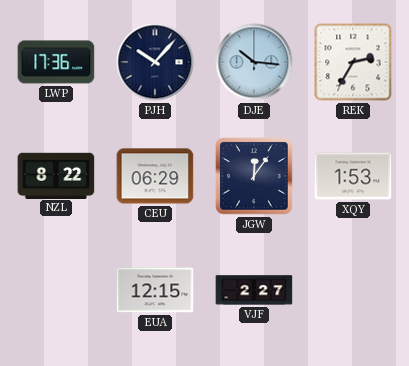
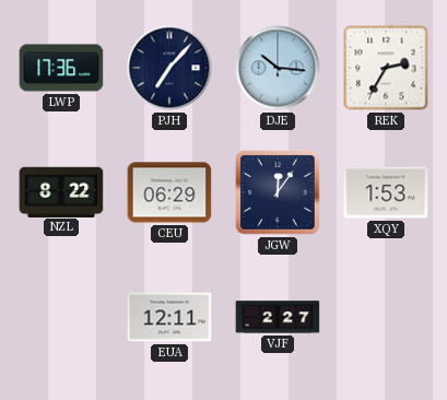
PJH: 10:07 -> 7:07
EUA: 12:15 -> 12:11
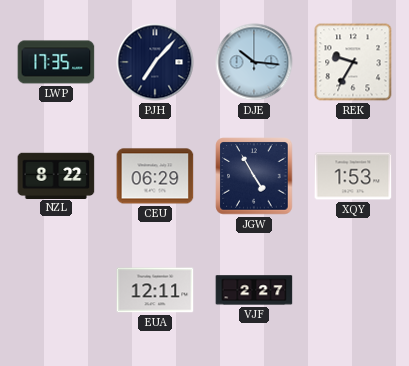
LWP: 17:36 -> 17:35
REK: 2:35 -> 9:35
JGW: 12:06 -> 4:55
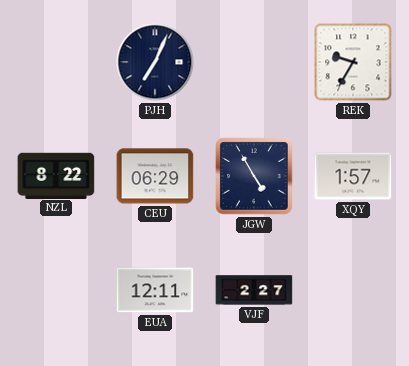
LWP: 17:35 -> none
PJH: 7:07 -> 7:04
DJE: 10:16 -> none
XQY: 1:53 -> 1:57
